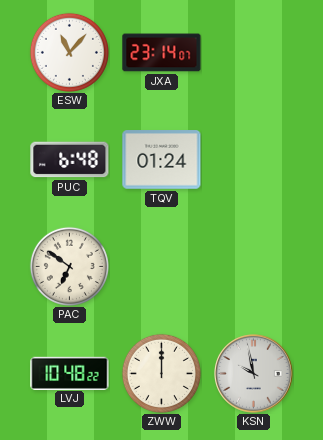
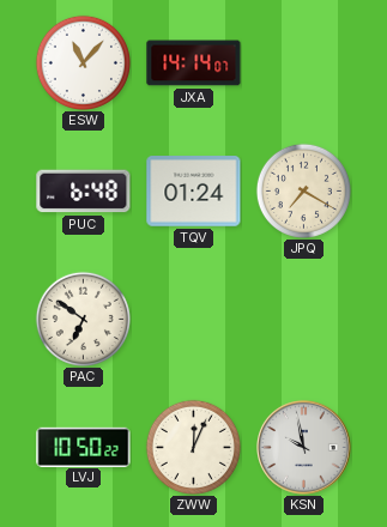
JXA: 23:14 -> 14:14
JPQ: none -> 7:20
LVJ: 10:48 -> 10:50
ZWW: 12:00 -> 12:04
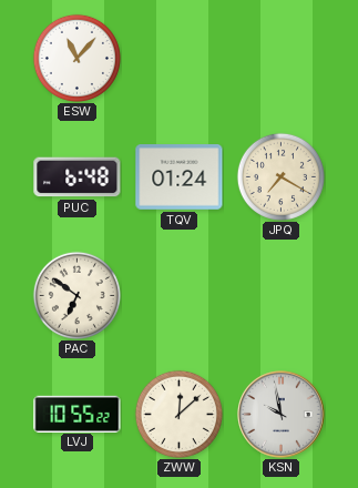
JXA: 14:14 -> none
LVJ: 10:50 -> 10:55
ZWW: 12:04 -> 12:08
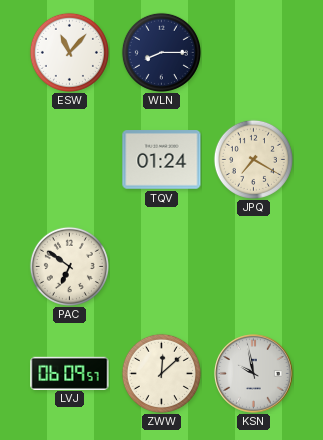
WLN: none -> 8:15
PUC: 6:48 -> none
LVJ: 10:55 -> 06:09
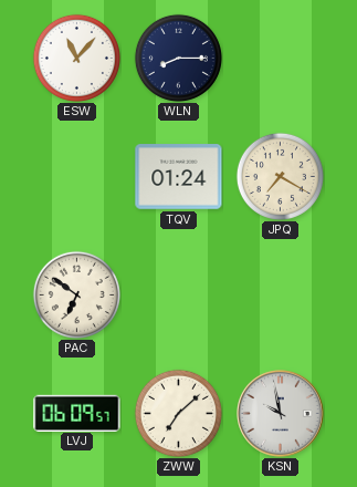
ZWW: 12:08 -> 7:08
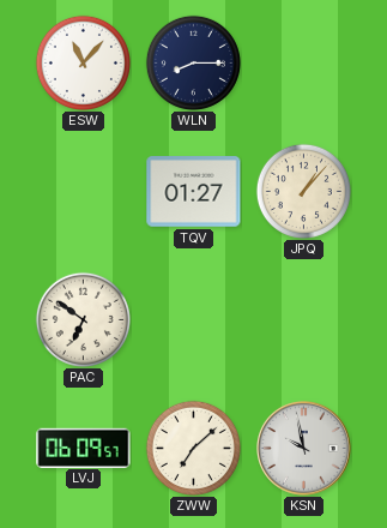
TQV: 01:24 -> 01:27
JPQ: 7:20 -> 1:07
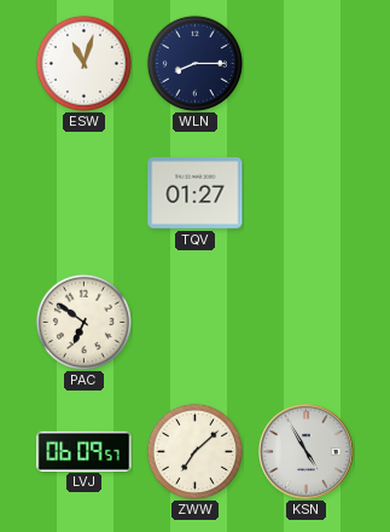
ESW: 11:07 -> 11:03
JPQ: 1:07 -> none
KSN: 9:58 -> 4:55
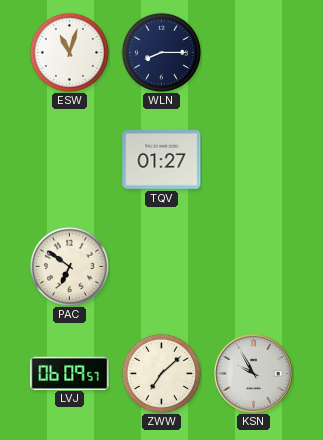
KSN: 4:55 -> 9:55
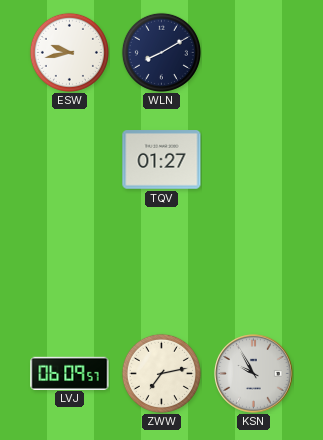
ESW: 11:03 -> 9:43
WLN: 8:15 -> 8:10
PAC: 6:51 -> none
ZWW: 7:08 -> 7:13
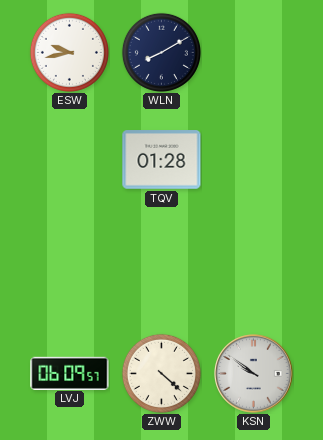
TQV: 01:27 -> 01:28
ZWW: 7:13 -> 4:22
KSN: 9:55 -> 9:51
